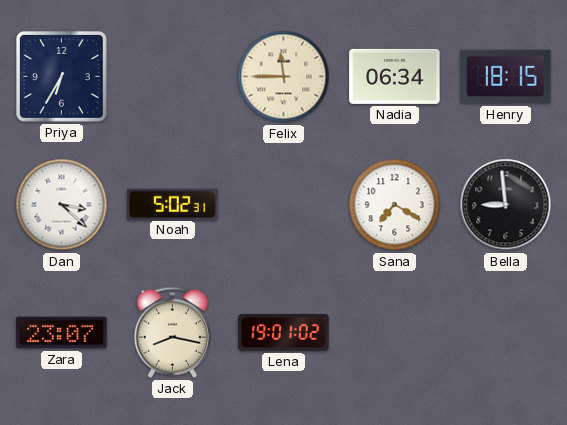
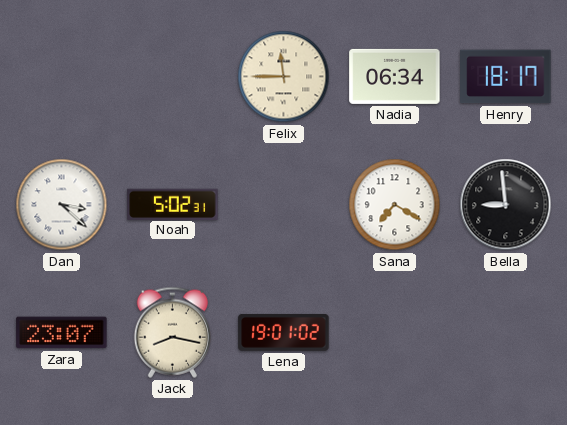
Priya: 6:35 -> none
Henry: 18:15 -> 18:17
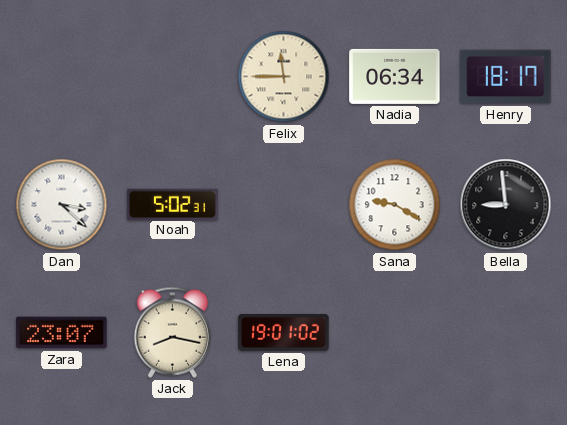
Sana: 7:20 -> 9:20
